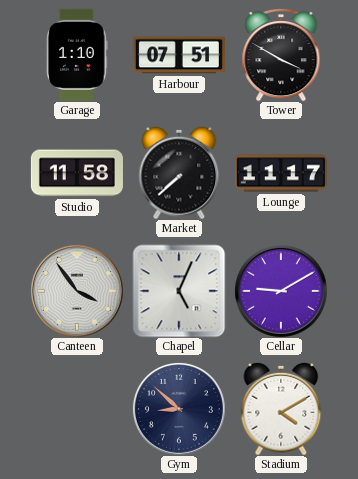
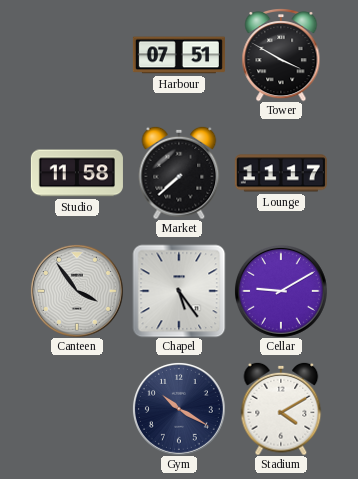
Garage: 1:10 -> none
Chapel: 5:04 -> 5:24
Gym: 8:52 -> 10:20
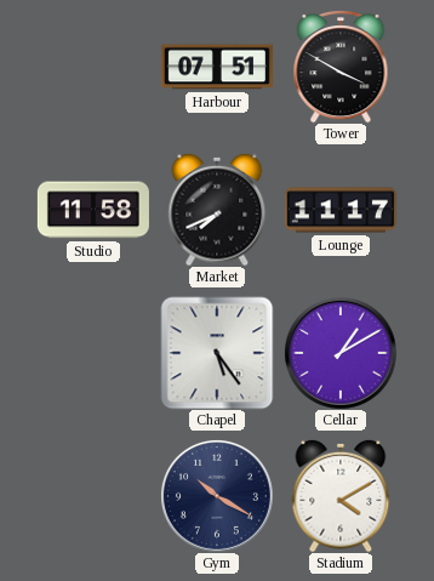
Market: 7:38 -> 7:41
Canteen: 3:54 -> none
Cellar: 9:10 -> 1:10
